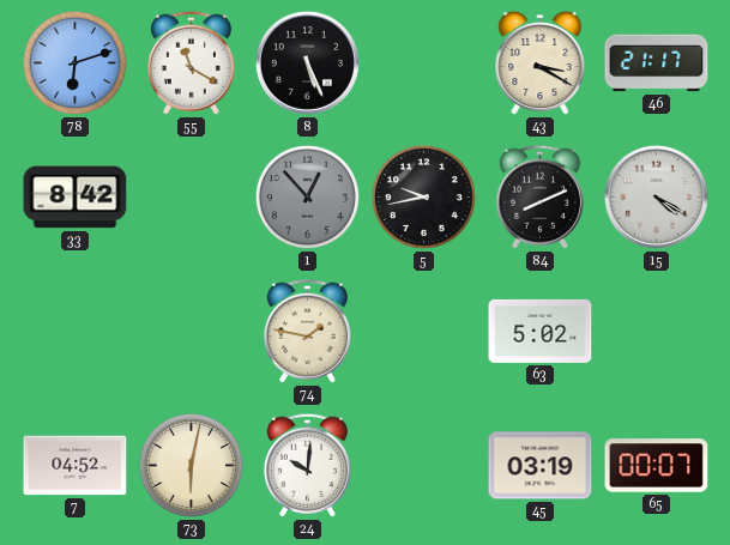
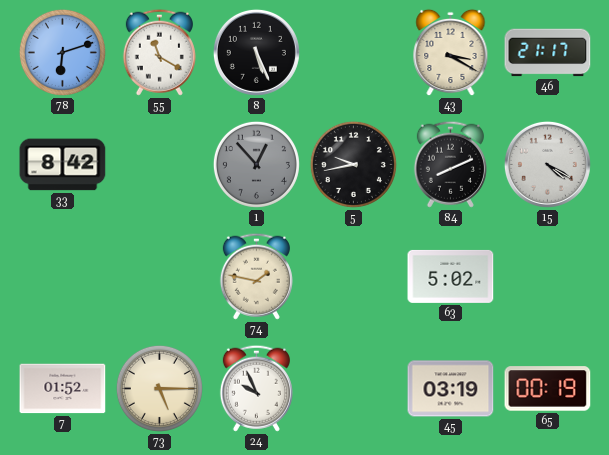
7: 04:52 -> 01:52
73: 6:02 -> 5:15
24: 10:01 -> 9:56
65: 00:07 -> 00:19
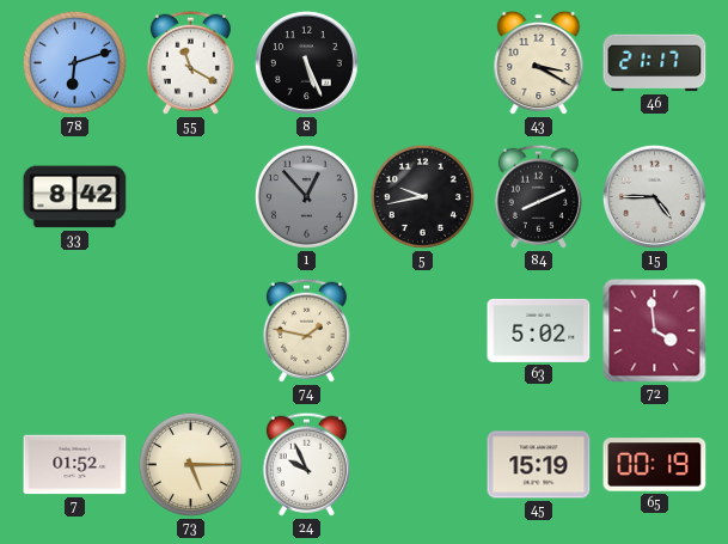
15: 4:20 -> 4:45
72: none -> 3:59
45: 03:19 -> 15:19
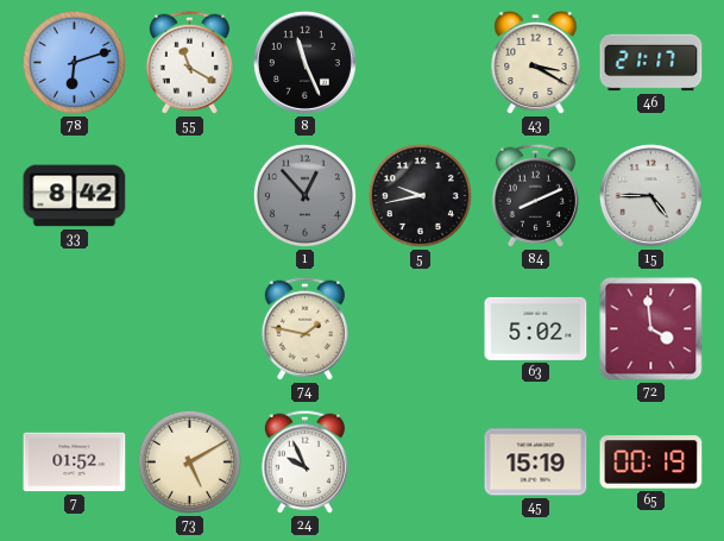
8: 5:26 -> 11:26
73: 5:15 -> 5:10
